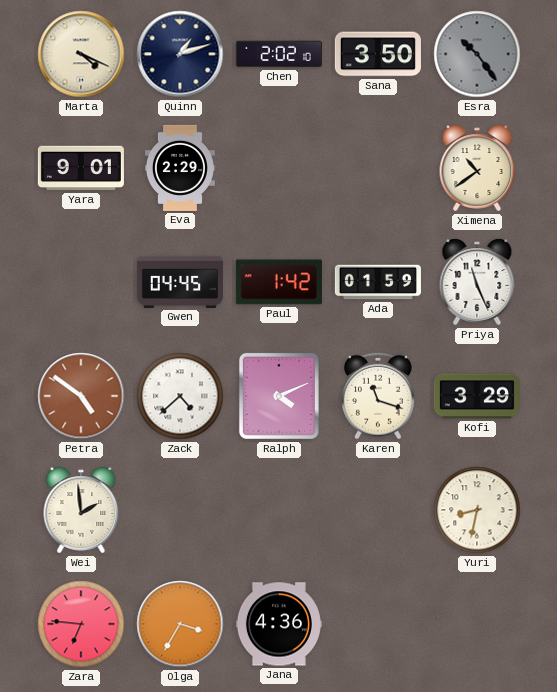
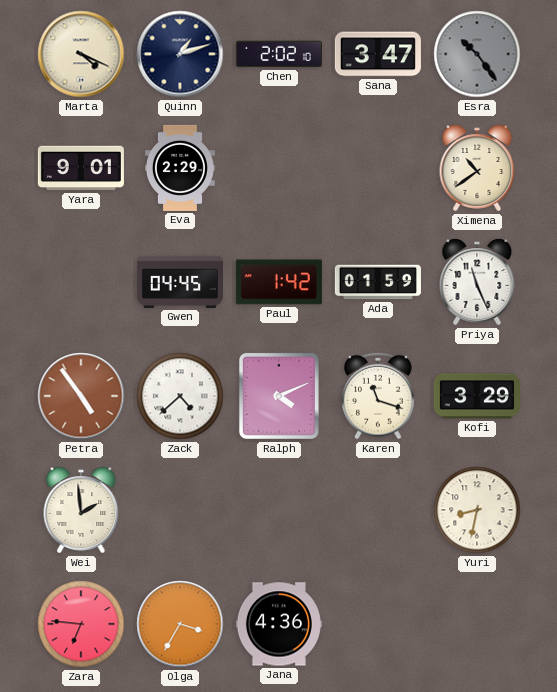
Sana: 3:50 -> 3:47
Petra: 4:51 -> 4:54
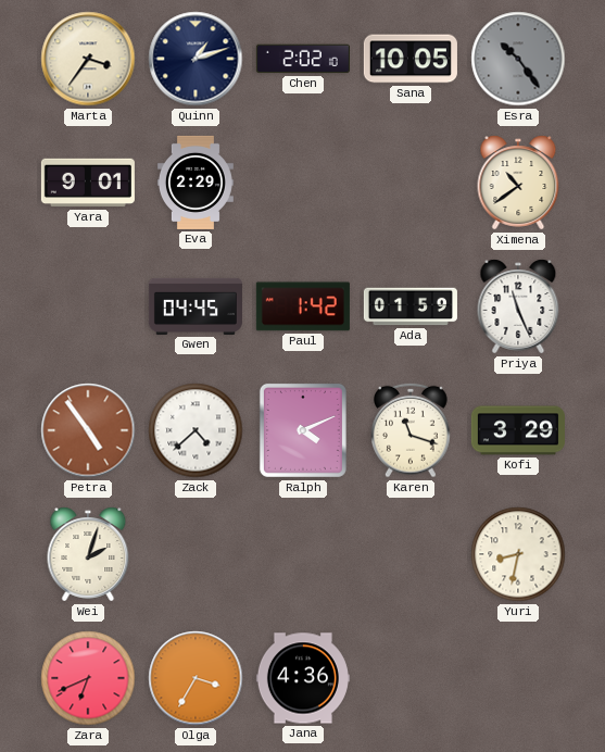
Marta: 4:19 -> 3:36
Sana: 3:47 -> 10:05
Wei: 1:59 -> 2:03
Zara: 6:46 -> 6:41
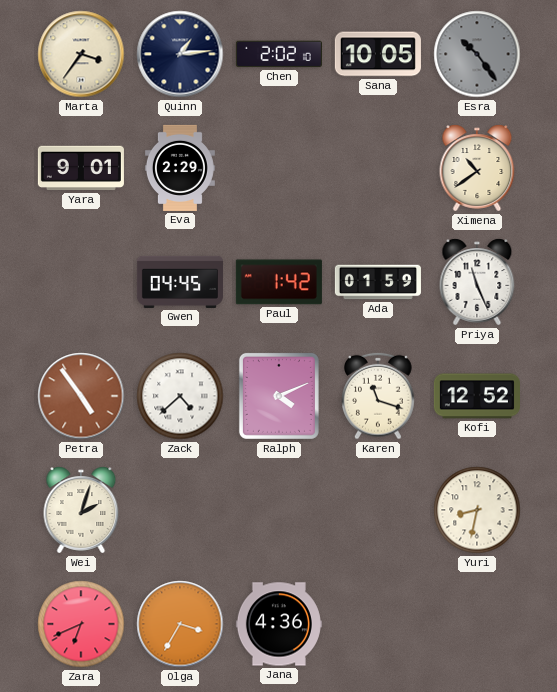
Quinn: 1:12 -> 1:14
Kofi: 3:29 -> 12:52
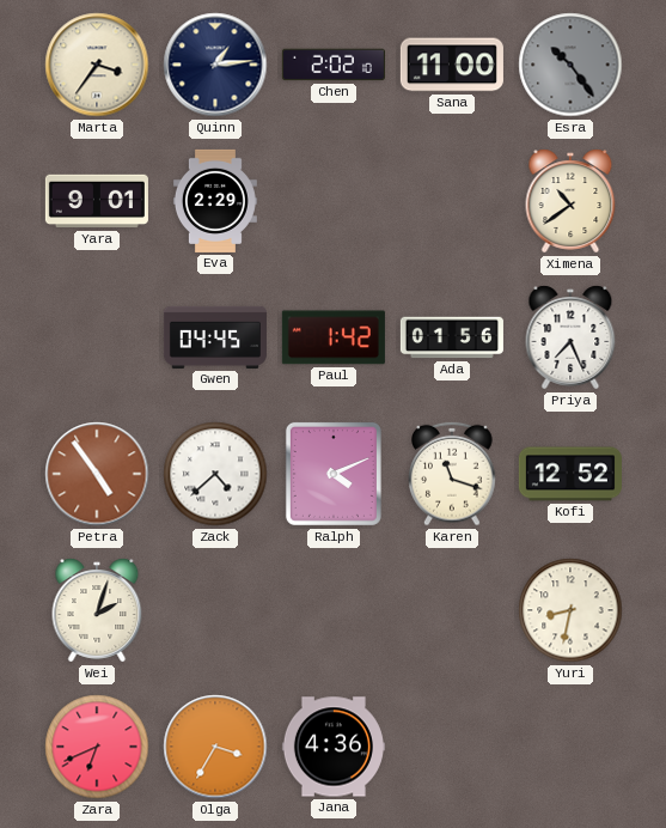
Sana: 10:05 -> 11:00
Ada: 01:59 -> 01:56
Priya: 11:26 -> 7:26
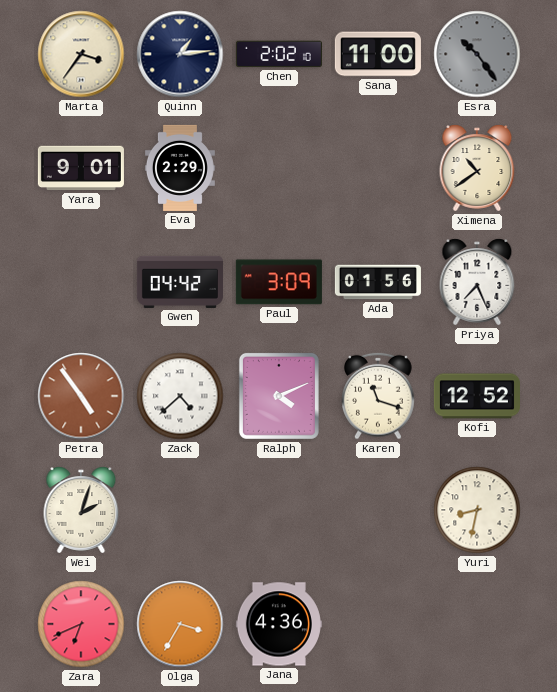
Gwen: 04:45 -> 04:42
Paul: 1:42 -> 3:09
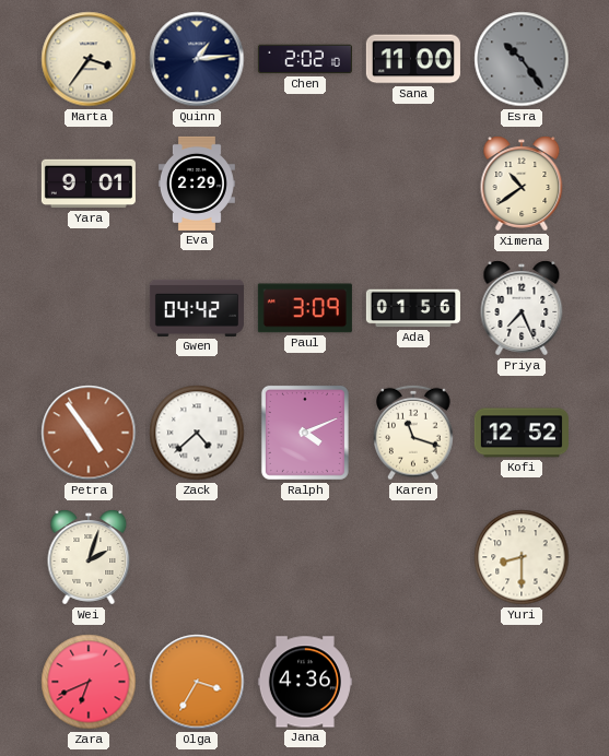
Yuri: 8:32 -> 8:30
